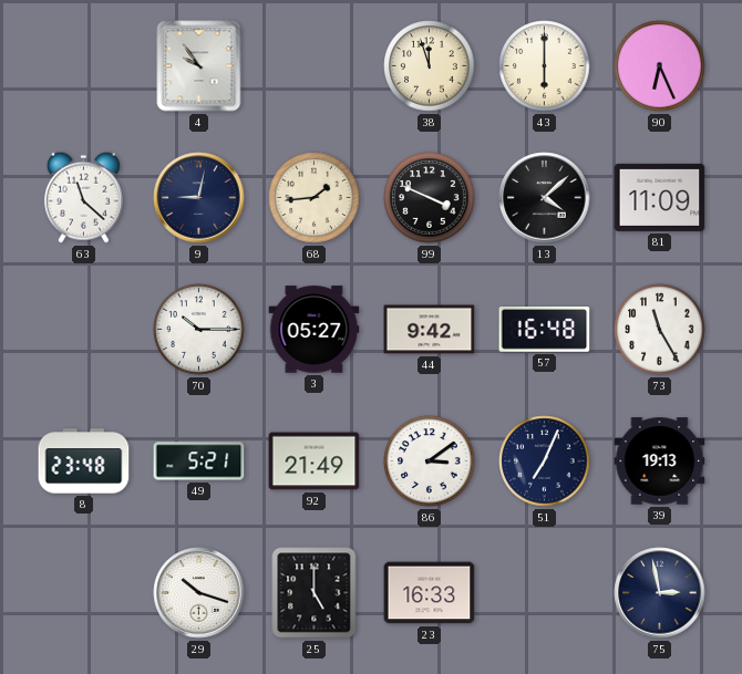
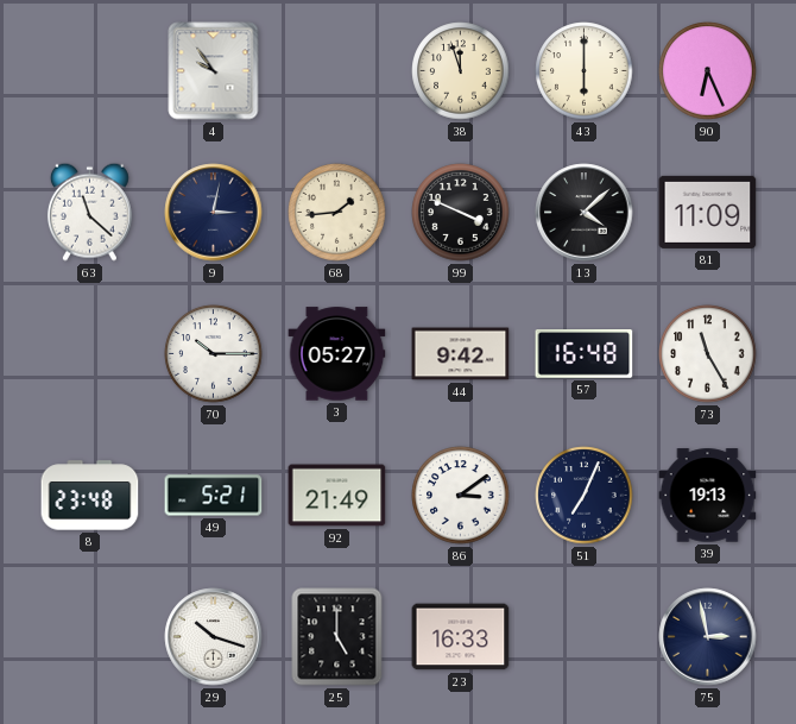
9: 9:02 -> 3:02
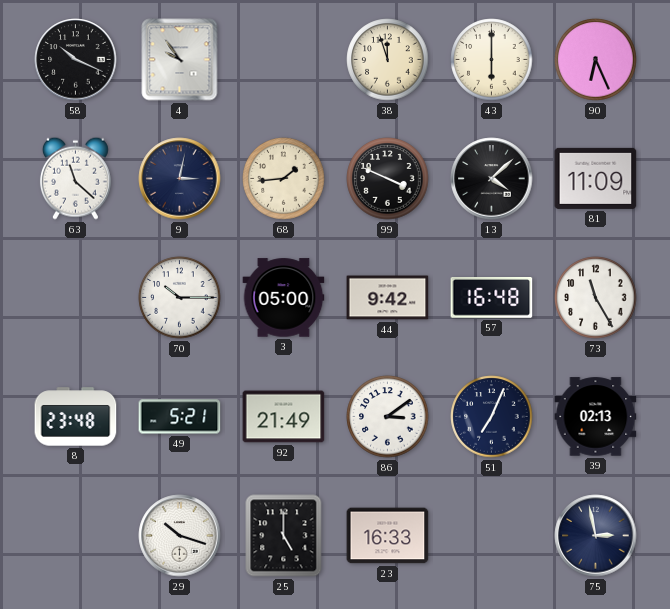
58: none -> 10:19
3: 05:27 -> 05:00
39: 19:13 -> 02:13
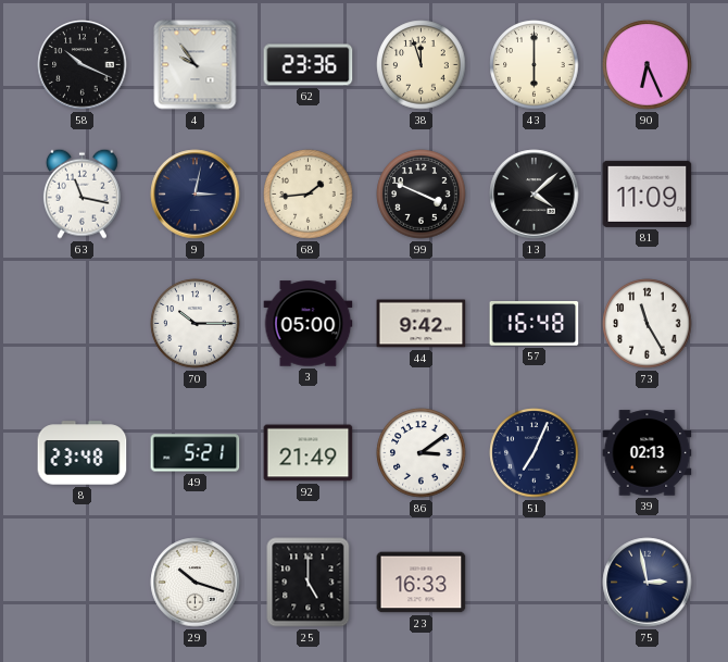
62: none -> 23:36
63: 11:22 -> 11:17
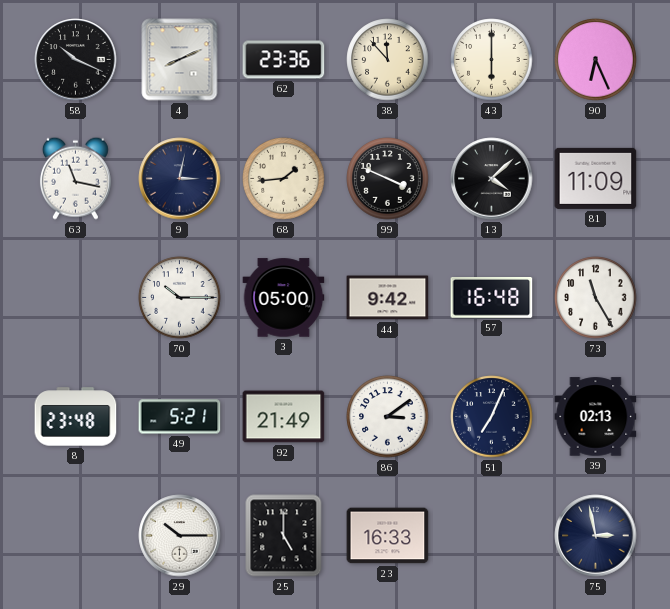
4: 9:54 -> 8:11
38: 11:57 -> 11:53
29: 10:18 -> 10:15
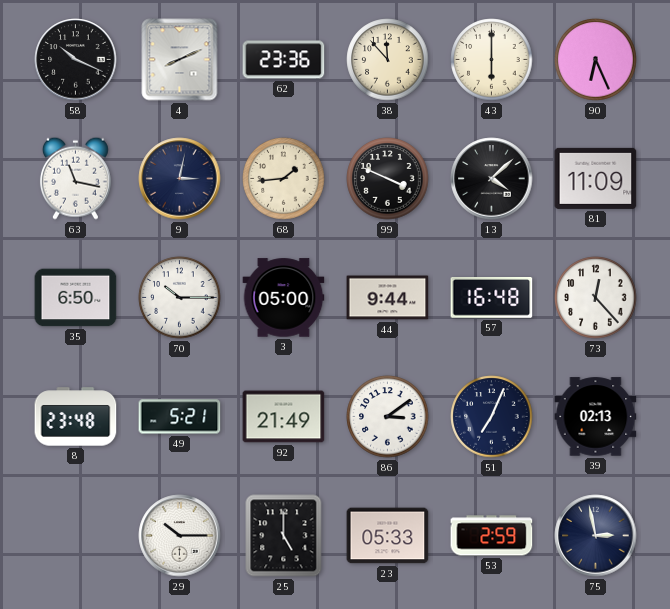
35: none -> 6:50
44: 9:42 -> 9:44
73: 11:25 -> 12:23
23: 16:33 -> 05:33
53: none -> 2:59
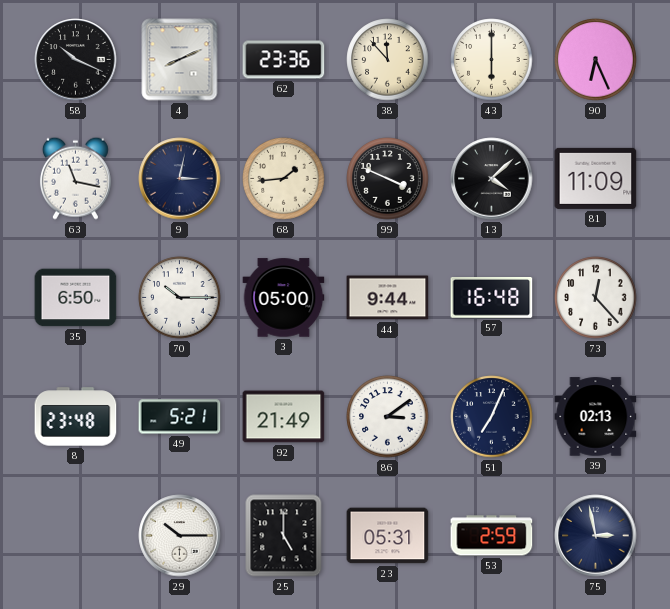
23: 05:33 -> 05:31
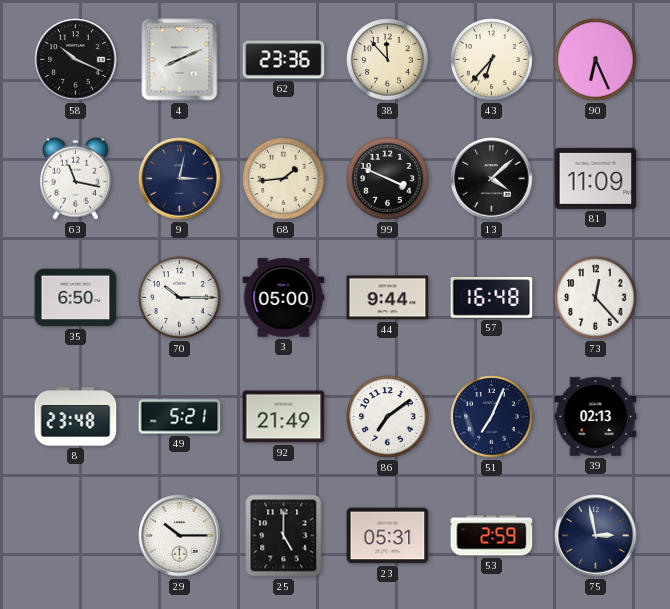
43: 6:00 -> 6:37
86: 3:09 -> 7:09
